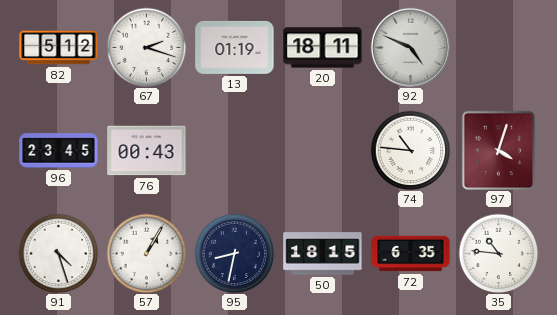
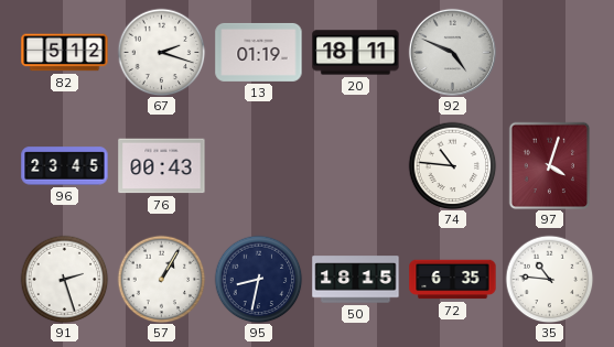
91: 4:27 -> 2:27
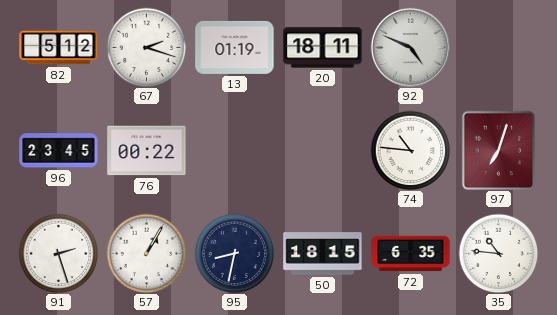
76: 00:43 -> 00:22
97: 4:03 -> 7:03
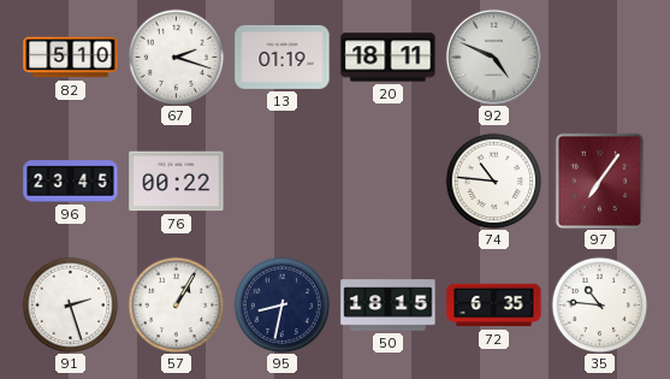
82: 5:12 -> 5:10
97: 7:03 -> 7:06
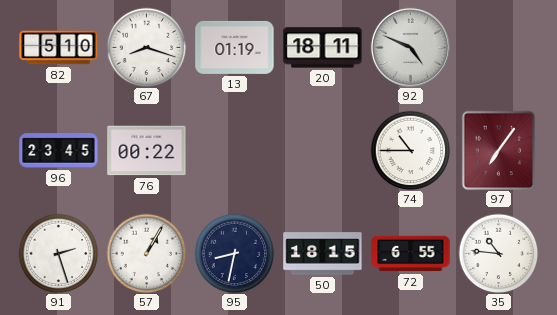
67: 2:18 -> 8:18
74: 10:46 -> 10:45
72: 6:35 -> 6:55
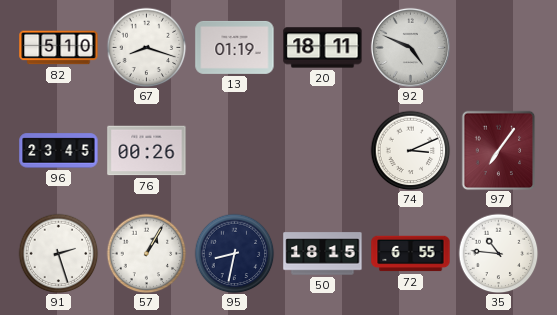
76: 00:22 -> 00:26
74: 10:45 -> 3:11
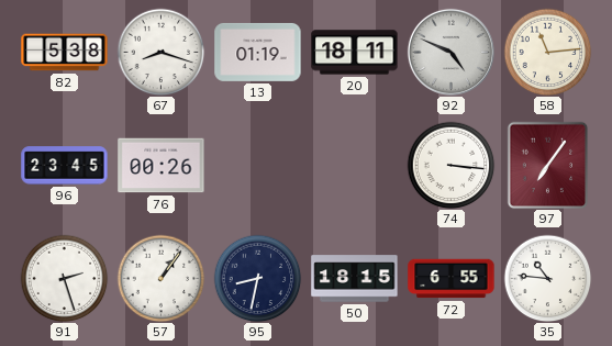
82: 5:10 -> 5:38
58: none -> 11:14
74: 3:11 -> 3:16
57: 1:05 -> 1:06
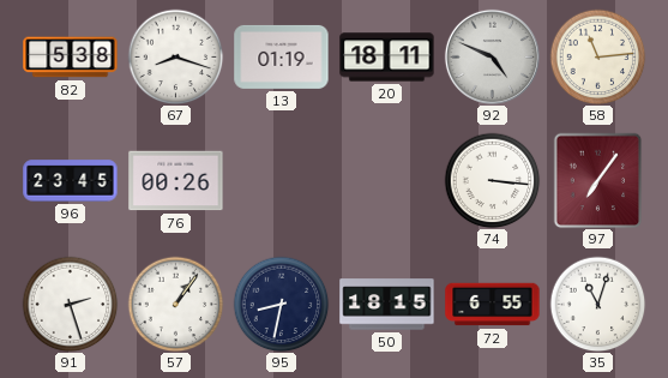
35: 10:46 -> 11:03
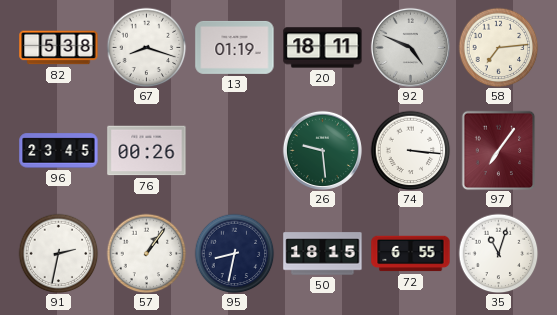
58: 11:14 -> 7:14
26: none -> 9:29
91: 2:27 -> 2:32
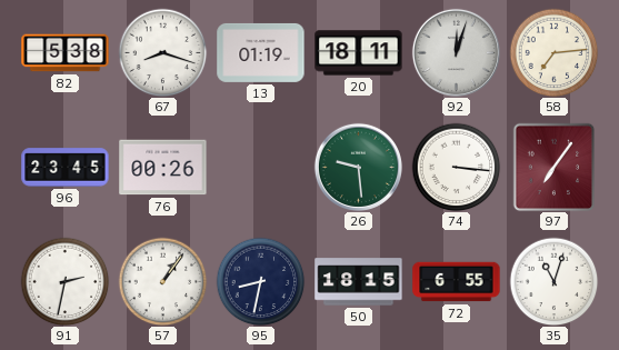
92: 4:49 -> 12:03
